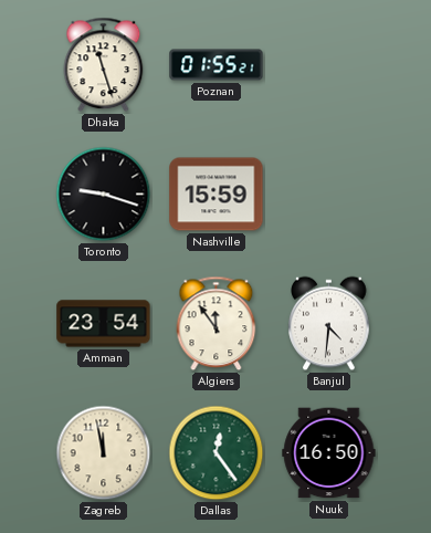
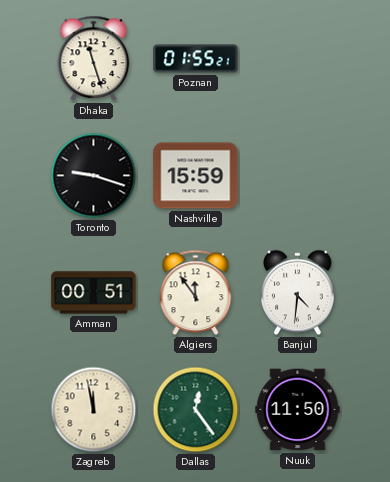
Amman: 23:54 -> 00:51
Nuuk: 16:50 -> 11:50
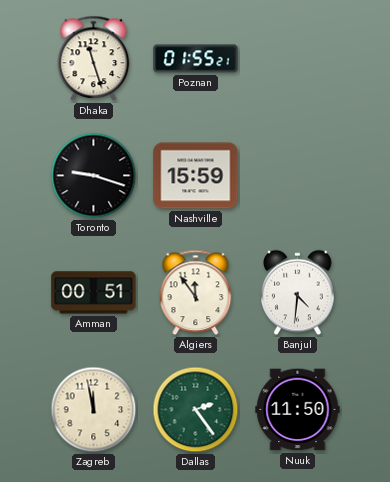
Dallas: 12:24 -> 2:24
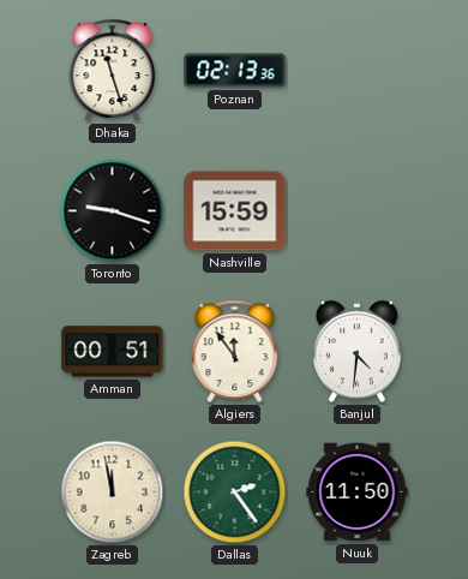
Poznan: 01:55 -> 02:13
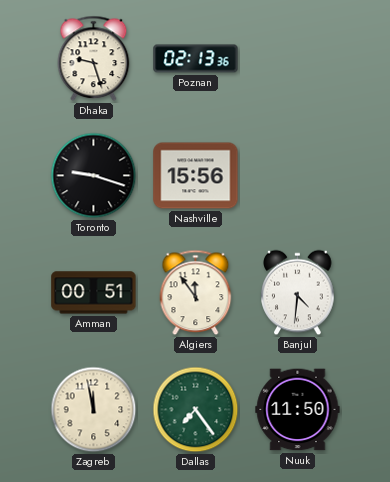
Dhaka: 11:27 -> 9:27
Nashville: 15:59 -> 15:56
Dallas: 2:24 -> 7:24
